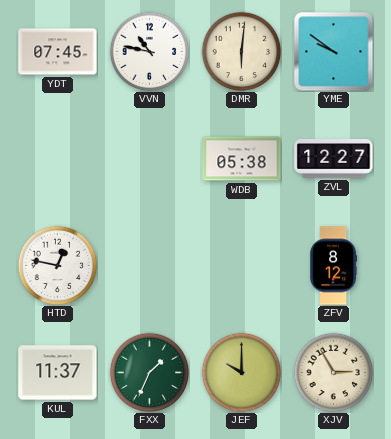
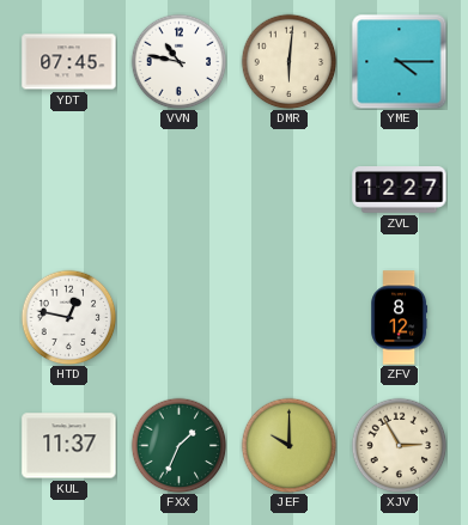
YME: 9:51 -> 4:15
WDB: 05:38 -> none
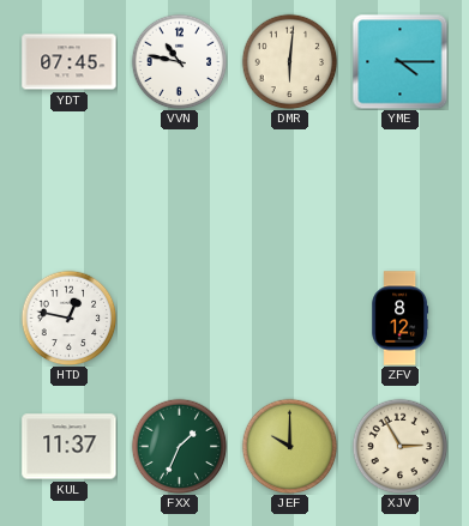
ZVL: 12:27 -> none
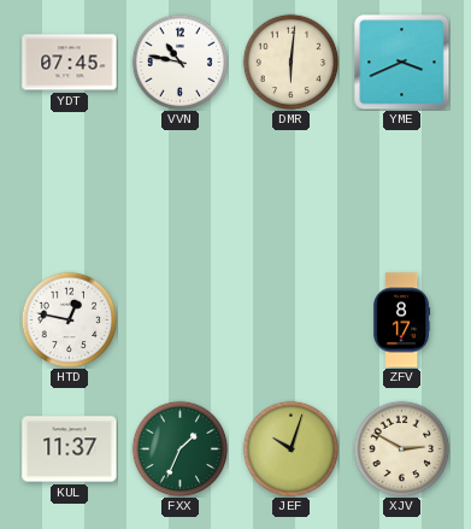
YME: 4:15 -> 3:41
ZFV: 8:12 -> 8:17
JEF: 10:00 -> 10:03
XJV: 2:55 -> 2:50
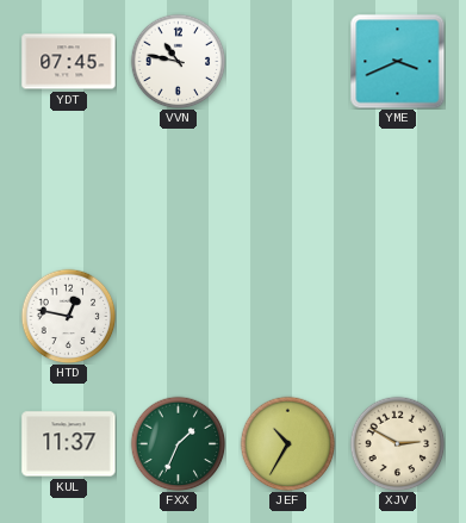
DMR: 6:01 -> none
ZFV: 8:17 -> none
JEF: 10:03 -> 10:35
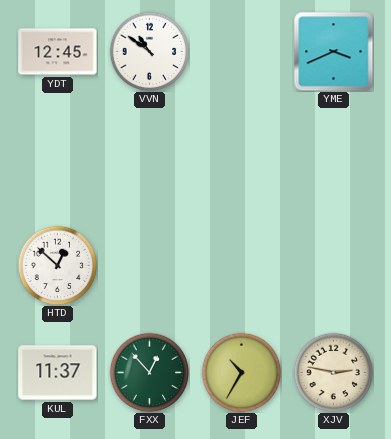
YDT: 07:45 -> 12:45
VVN: 10:47 -> 10:51
HTD: 12:47 -> 12:52
FXX: 1:34 -> 12:53
XJV: 2:50 -> 2:47
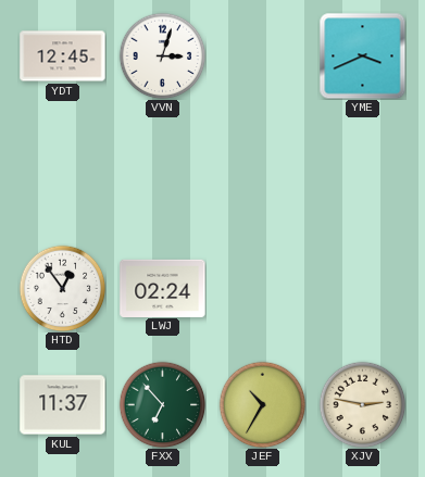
VVN: 10:51 -> 3:03
HTD: 12:52 -> 12:54
LWJ: none -> 02:24
FXX: 12:53 -> 6:53
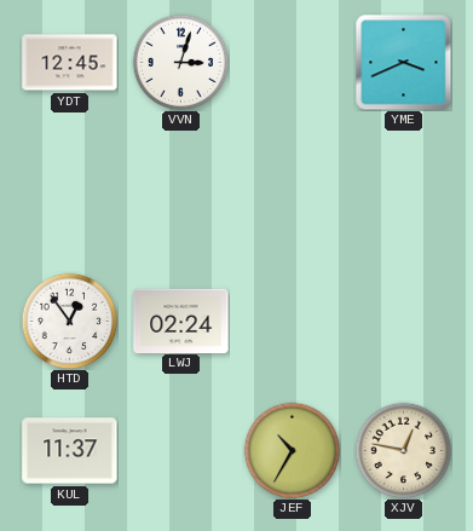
FXX: 6:53 -> none
XJV: 2:47 -> 12:47
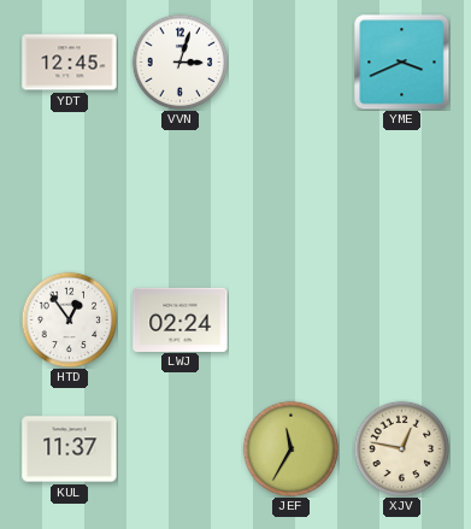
JEF: 10:35 -> 11:35
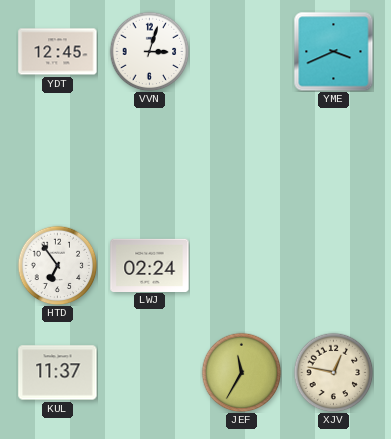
HTD: 12:54 -> 6:54
